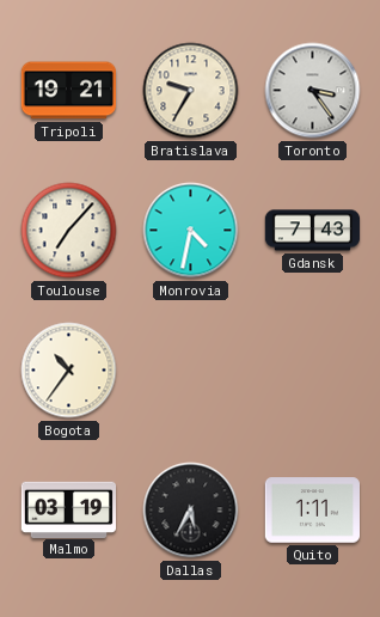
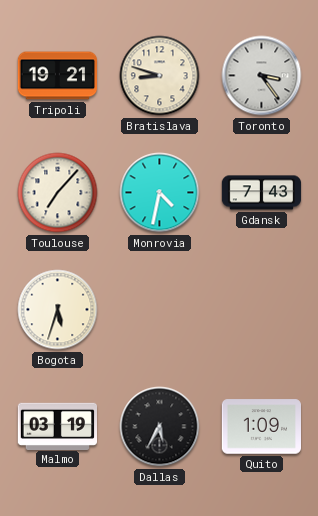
Bratislava: 9:35 -> 8:48
Bogota: 10:36 -> 5:33
Quito: 1:11 -> 1:09
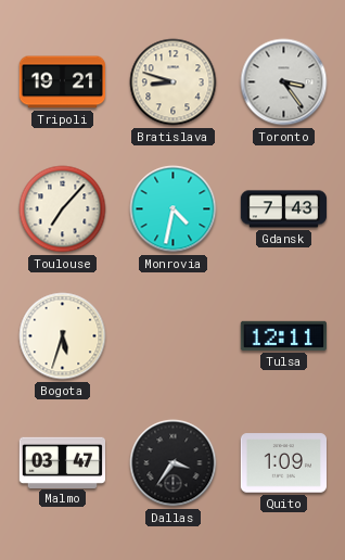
Tulsa: none -> 12:11
Malmo: 03:19 -> 03:47
Dallas: 5:35 -> 3:36
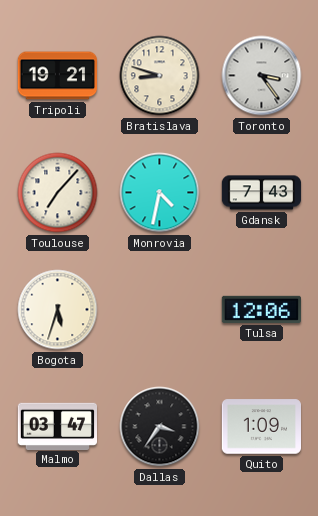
Tulsa: 12:11 -> 12:06
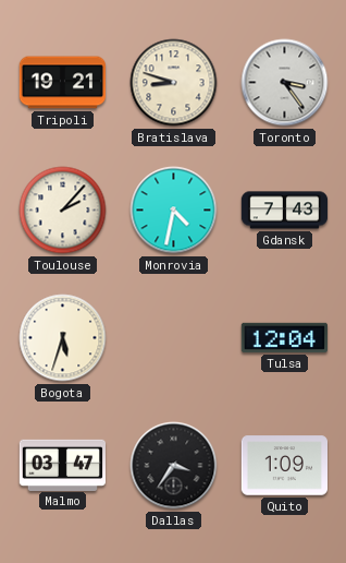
Toulouse: 7:07 -> 2:07
Tulsa: 12:06 -> 12:04
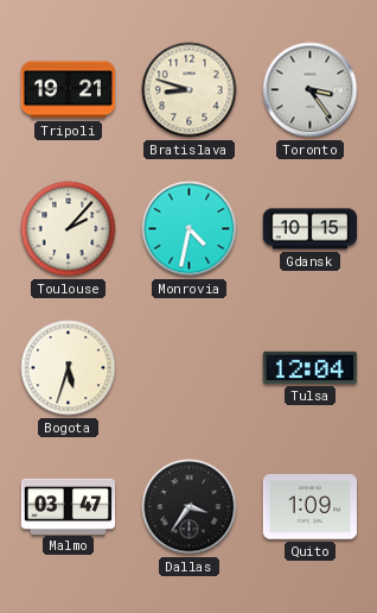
Gdansk: 7:43 -> 10:15
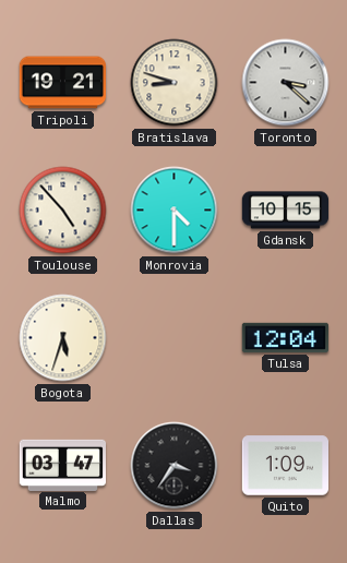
Toronto: 3:24 -> 3:22
Toulouse: 2:07 -> 4:53
Monrovia: 4:32 -> 4:30
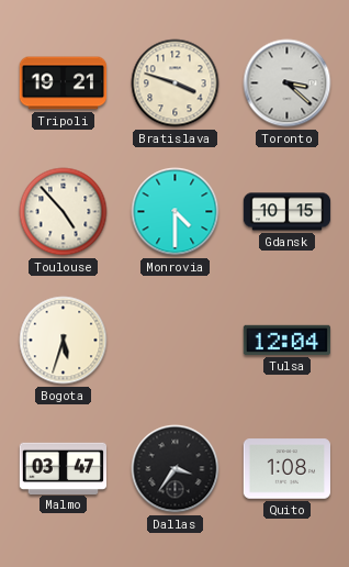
Bratislava: 8:48 -> 3:48
Quito: 1:09 -> 1:08
